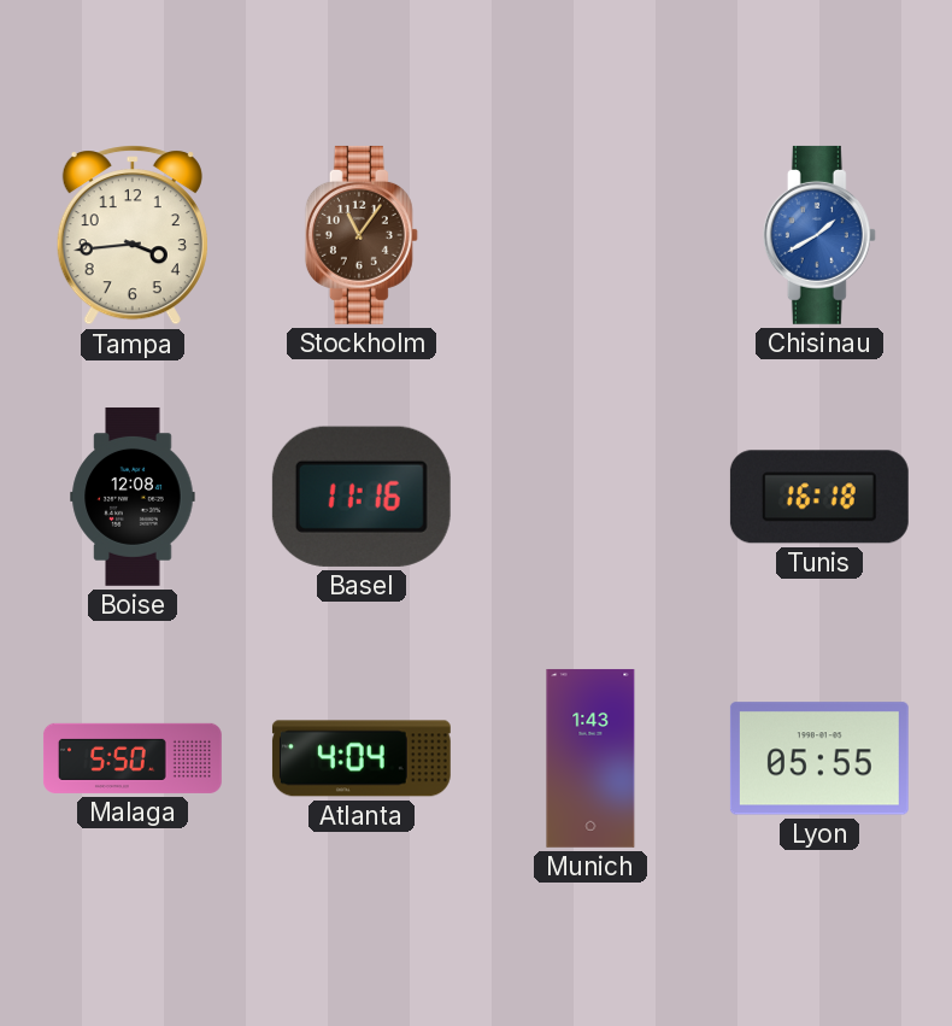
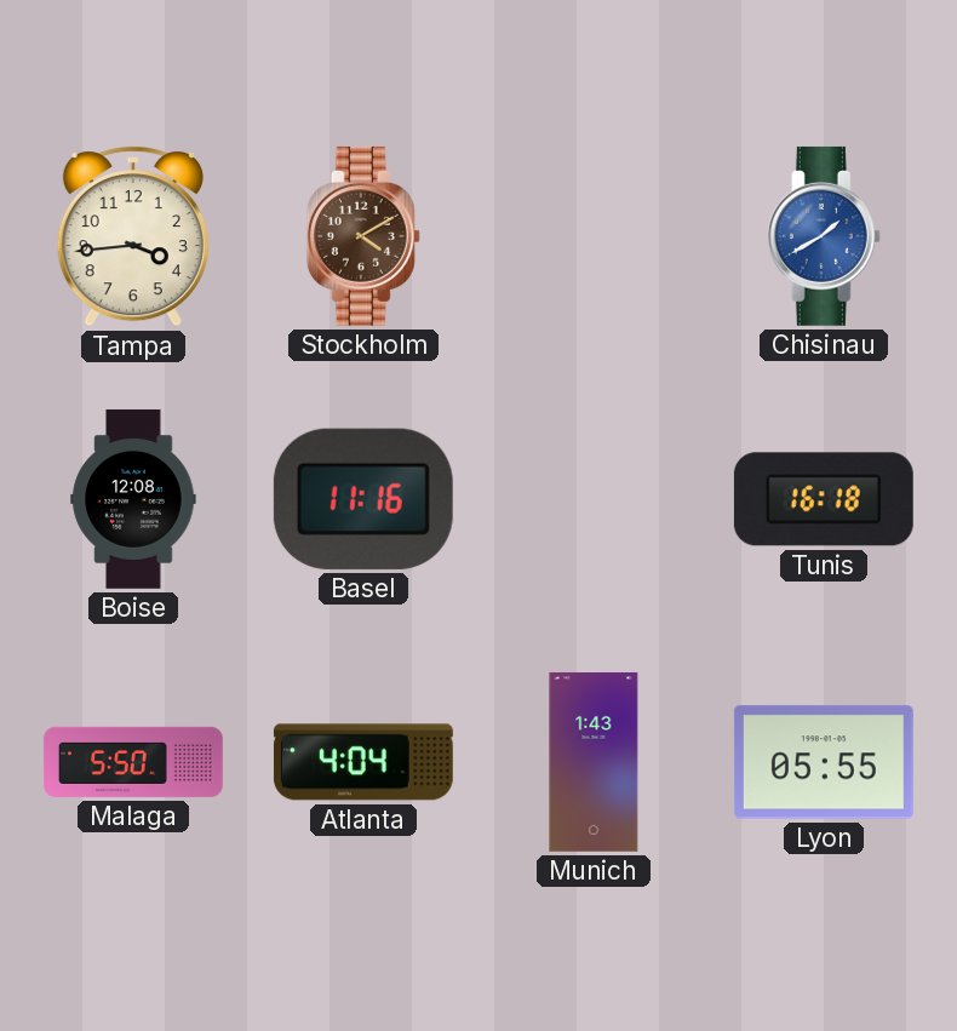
Stockholm: 11:06 -> 4:10
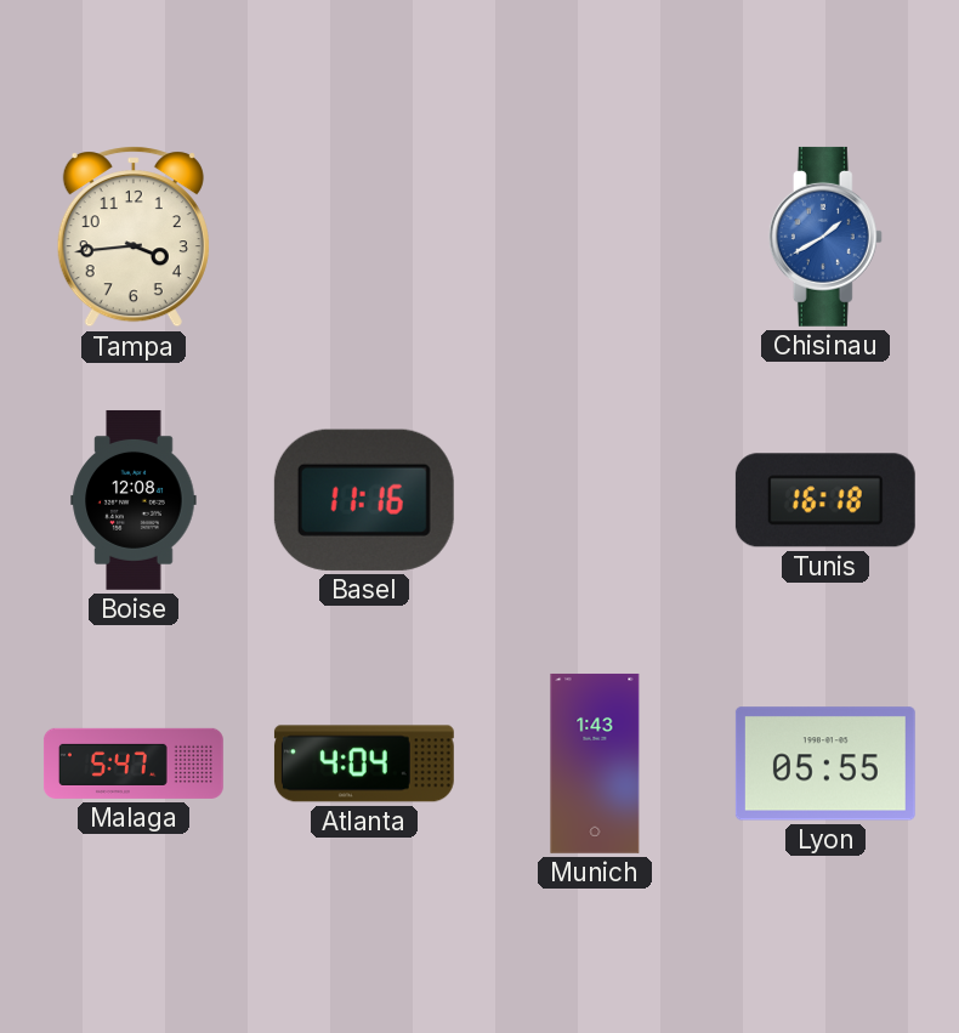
Stockholm: 4:10 -> none
Malaga: 5:50 -> 5:47
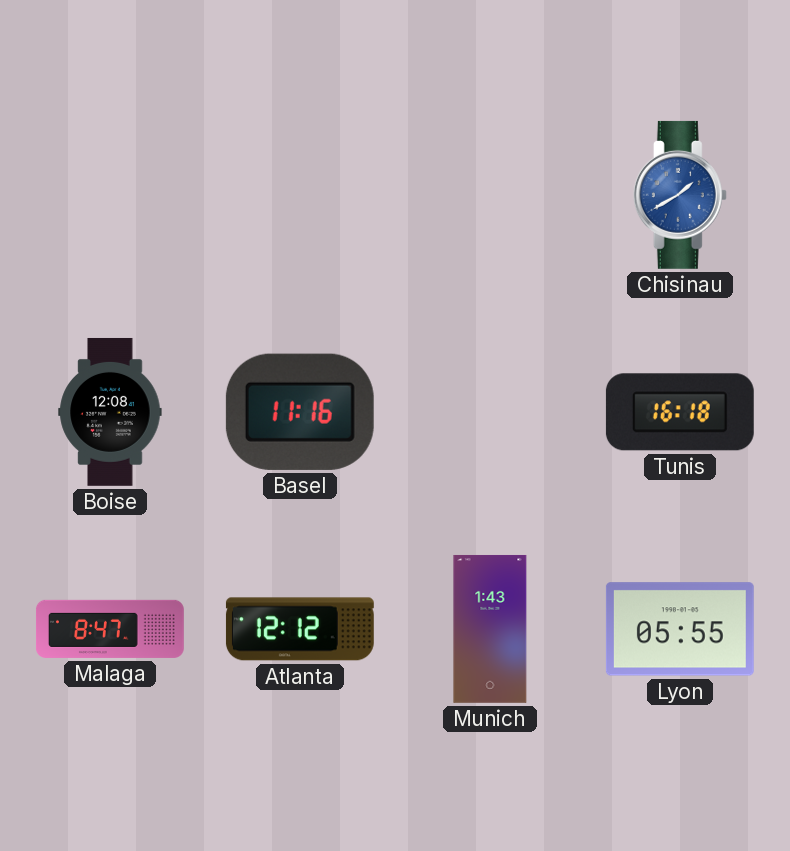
Tampa: 3:44 -> none
Malaga: 5:47 -> 8:47
Atlanta: 4:04 -> 12:12
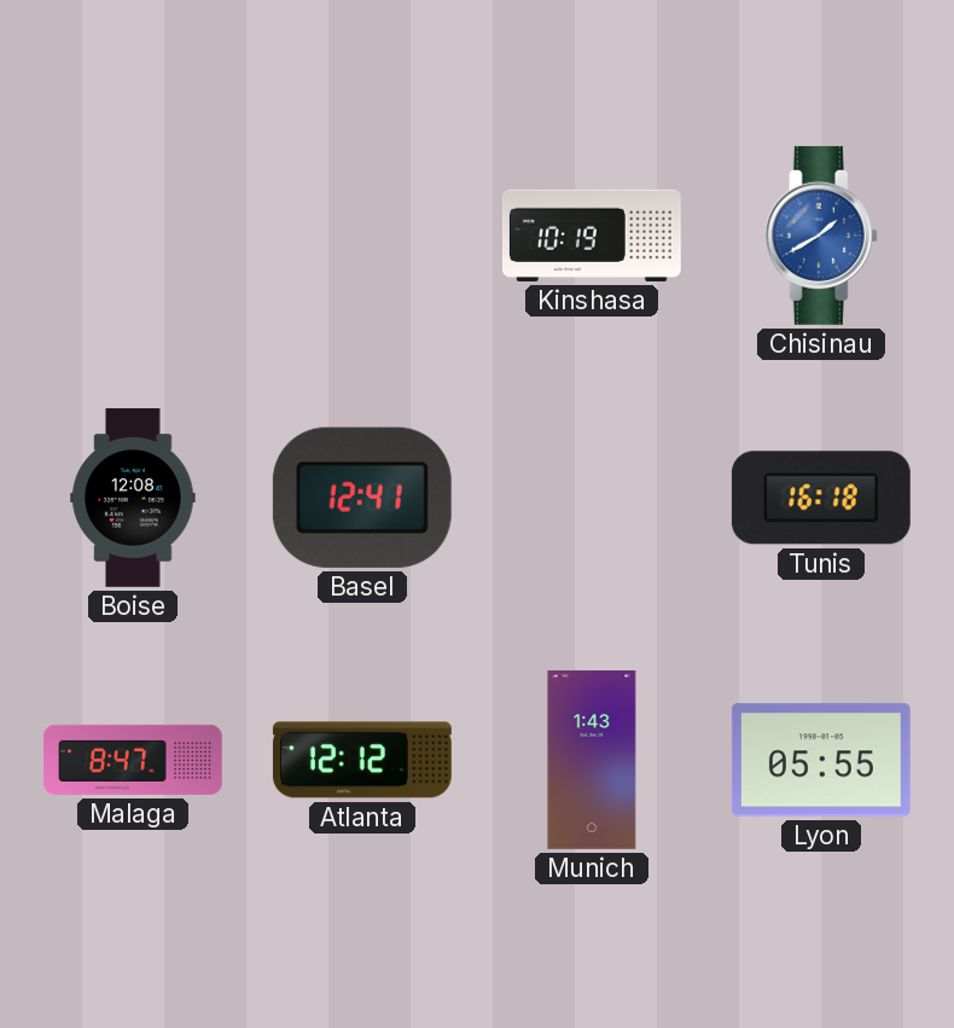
Kinshasa: none -> 10:19
Basel: 11:16 -> 12:41
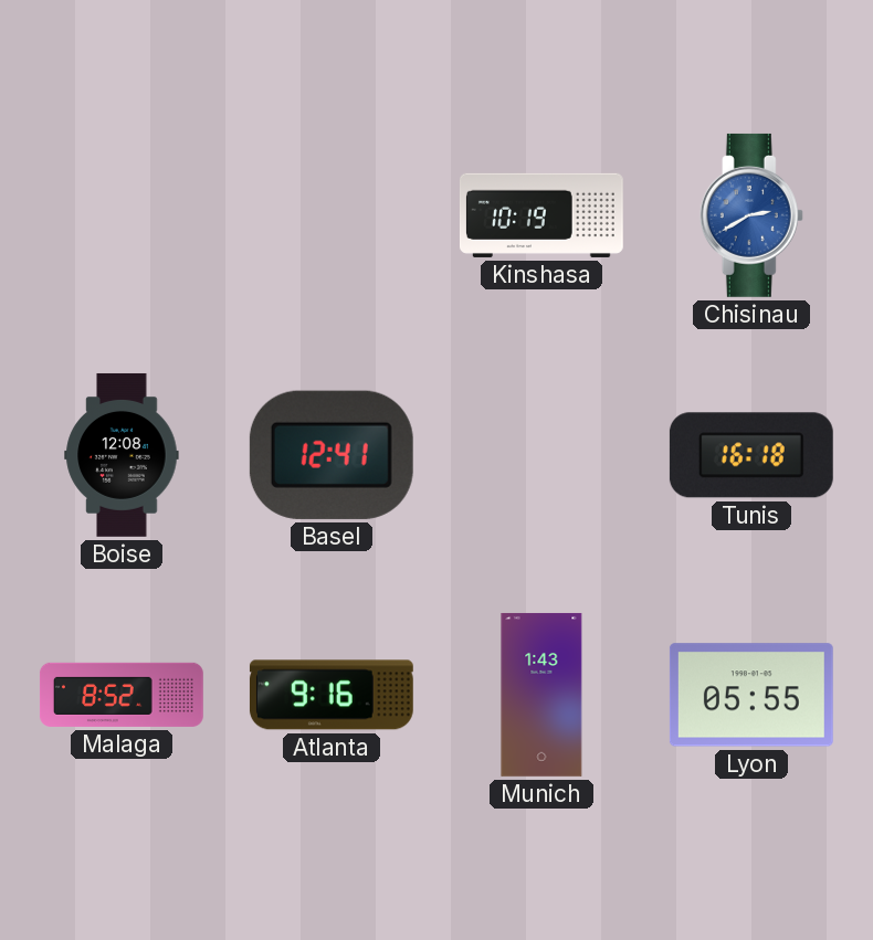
Chisinau: 1:40 -> 2:40
Malaga: 8:47 -> 8:52
Atlanta: 12:12 -> 9:16
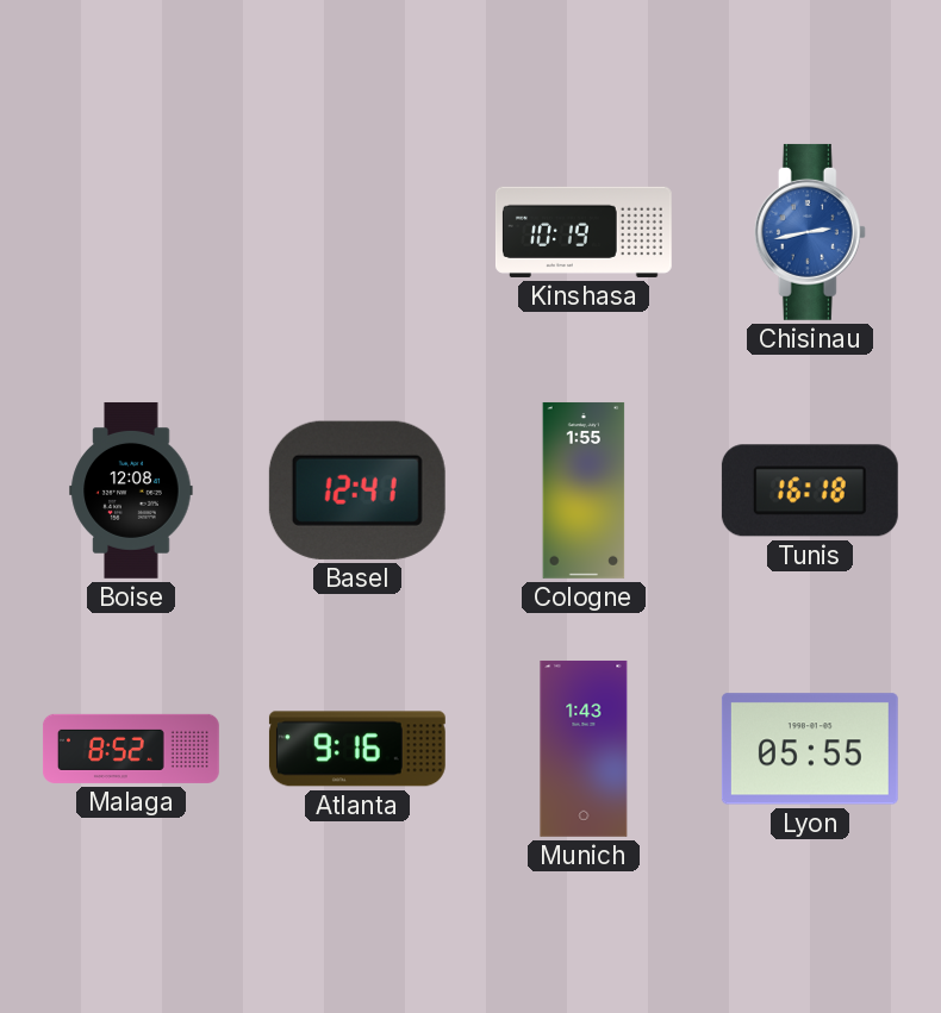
Chisinau: 2:40 -> 2:43
Cologne: none -> 1:55
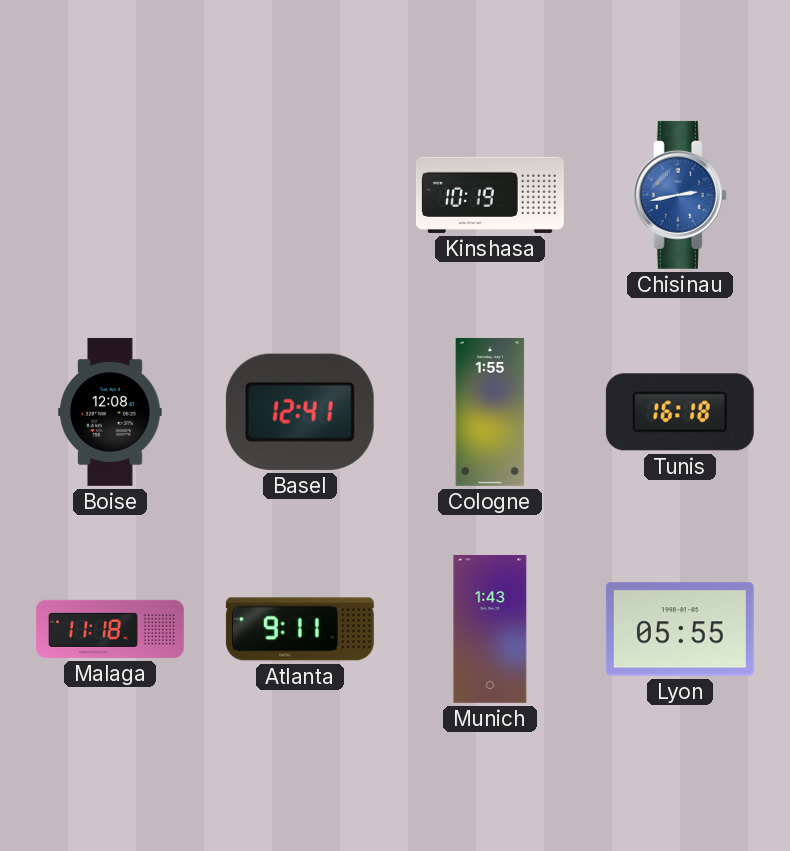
Malaga: 8:52 -> 11:18
Atlanta: 9:16 -> 9:11
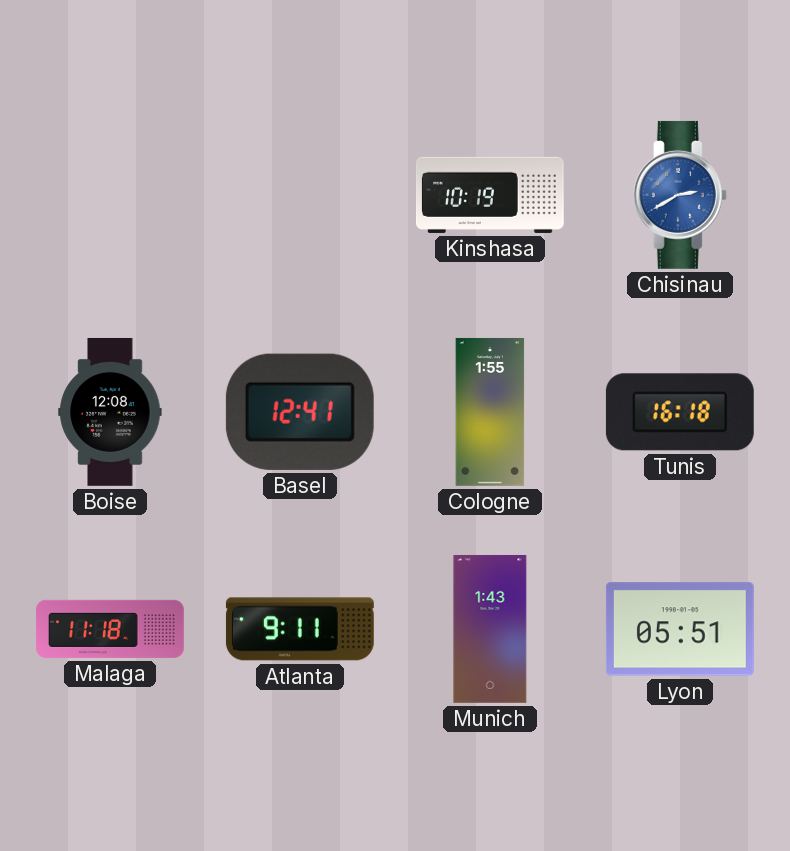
Chisinau: 2:43 -> 2:40
Lyon: 05:55 -> 05:51
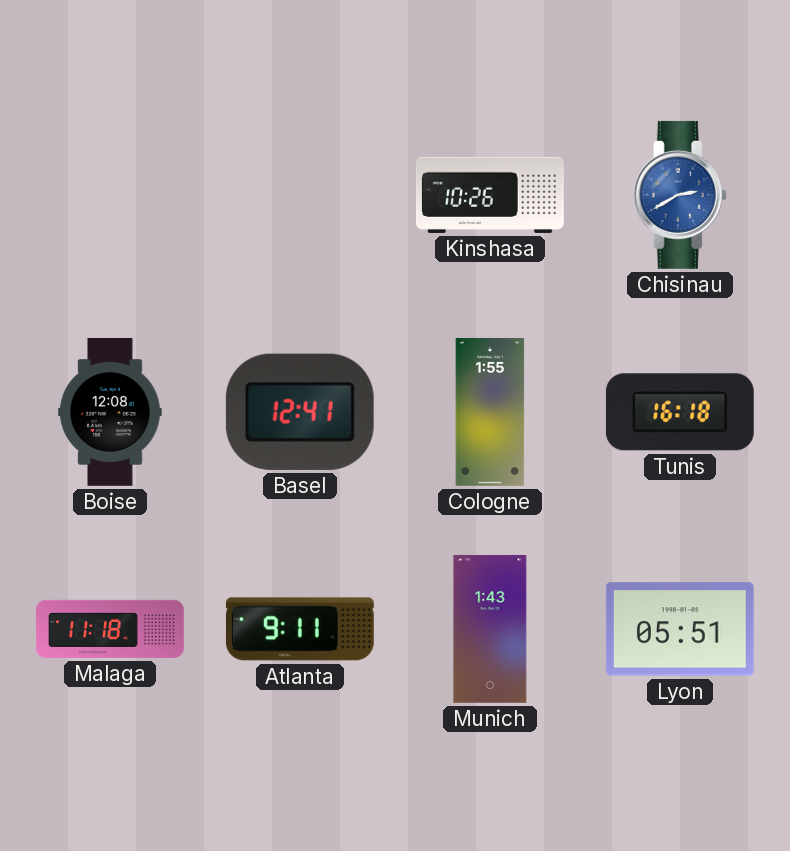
Kinshasa: 10:19 -> 10:26
